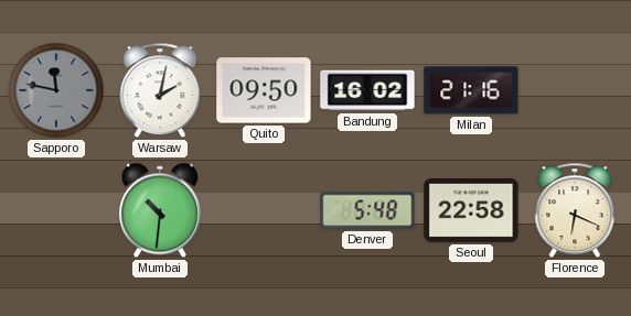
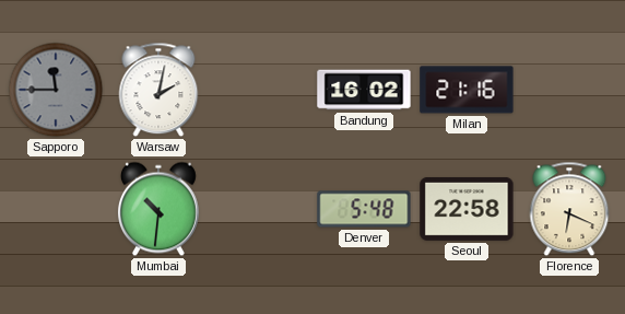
Sapporo: 11:47 -> 11:45
Quito: 09:50 -> none
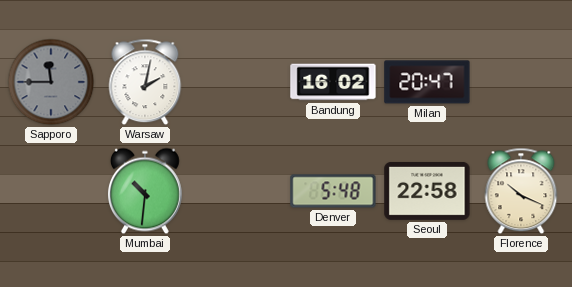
Milan: 21:16 -> 20:47
Florence: 6:19 -> 10:19
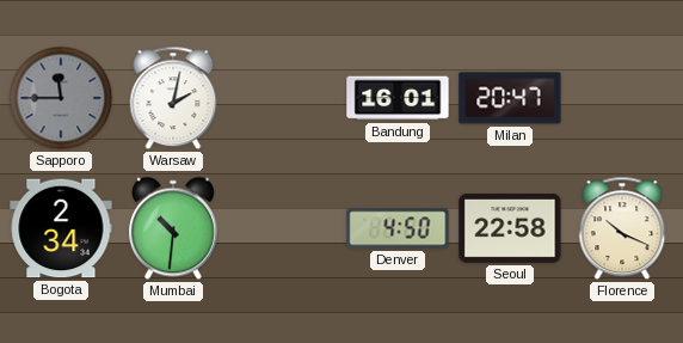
Bandung: 16:02 -> 16:01
Bogota: none -> 2:34
Denver: 5:48 -> 4:50
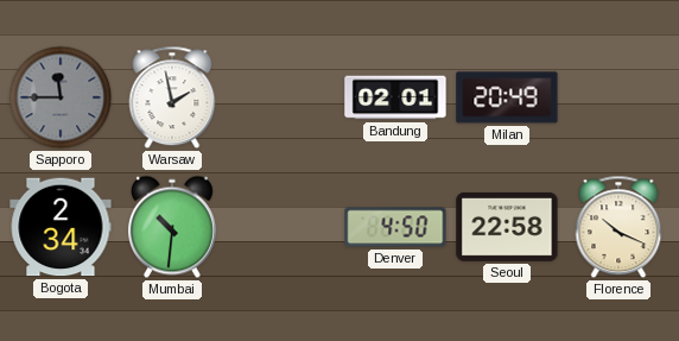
Warsaw: 2:02 -> 1:58
Bandung: 16:01 -> 02:01
Milan: 20:47 -> 20:49
